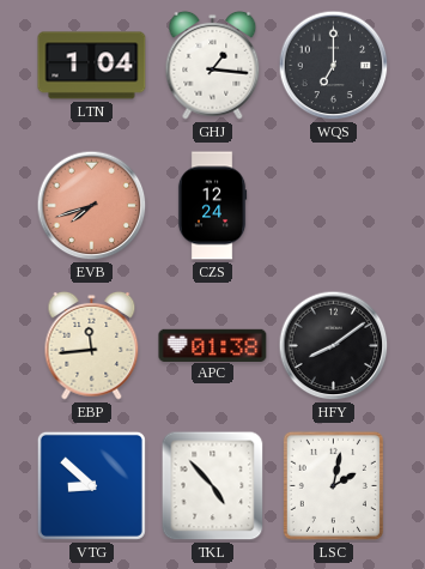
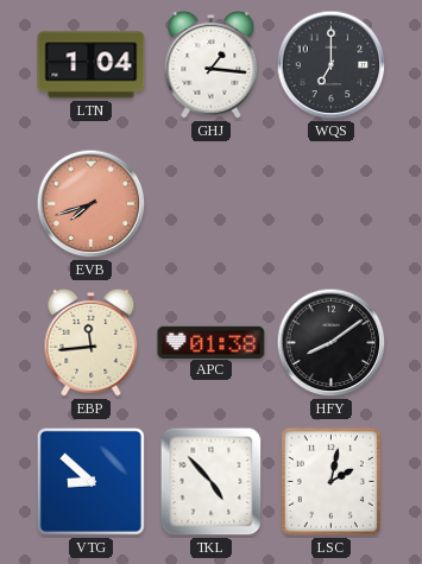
CZS: 12:24 -> none
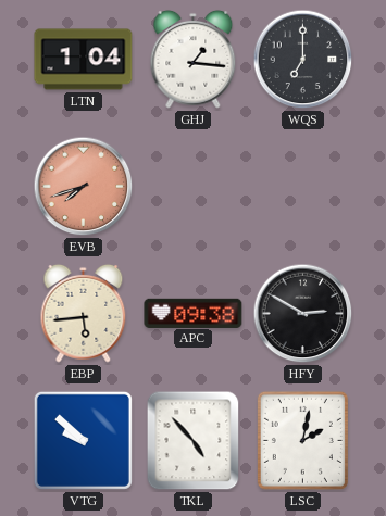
EBP: 11:44 -> 5:44
APC: 01:38 -> 09:38
HFY: 8:09 -> 2:50
VTG: 8:52 -> 9:52
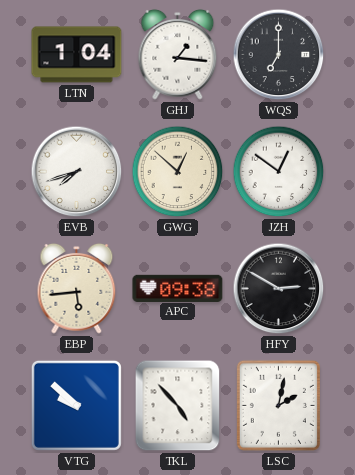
EVB dial: salmon -> white
GWG: none -> 12:52
JZH: none -> 12:51
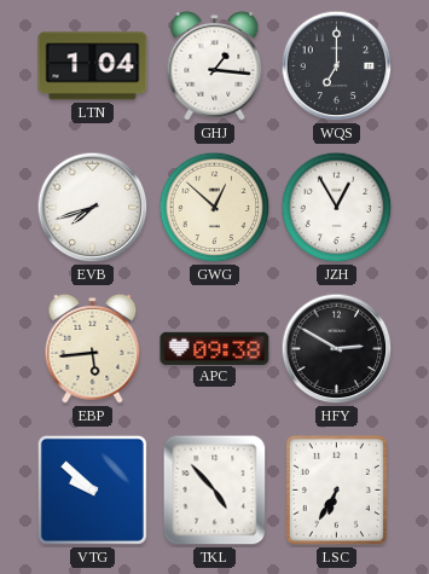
JZH: 12:51 -> 12:55
LSC: 2:02 -> 6:35
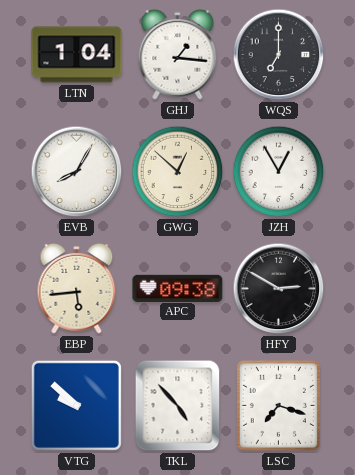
EVB: 7:42 -> 8:05
LSC: 6:35 -> 7:18
